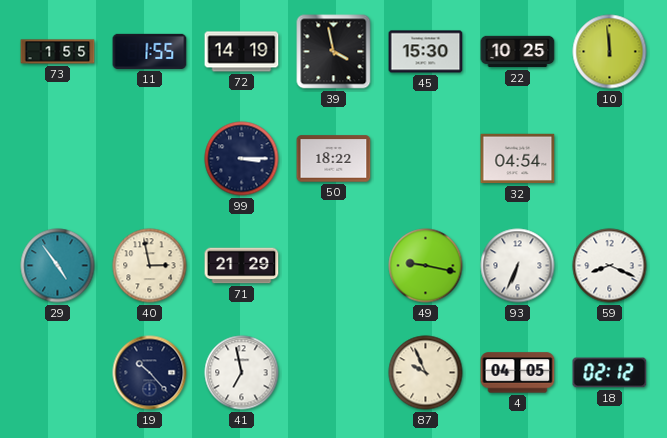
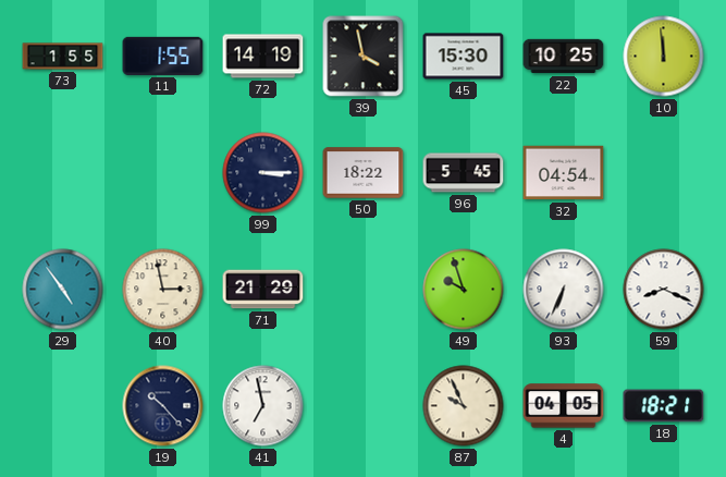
96: none -> 5:45
49: 9:17 -> 9:57
18: 02:12 -> 18:21
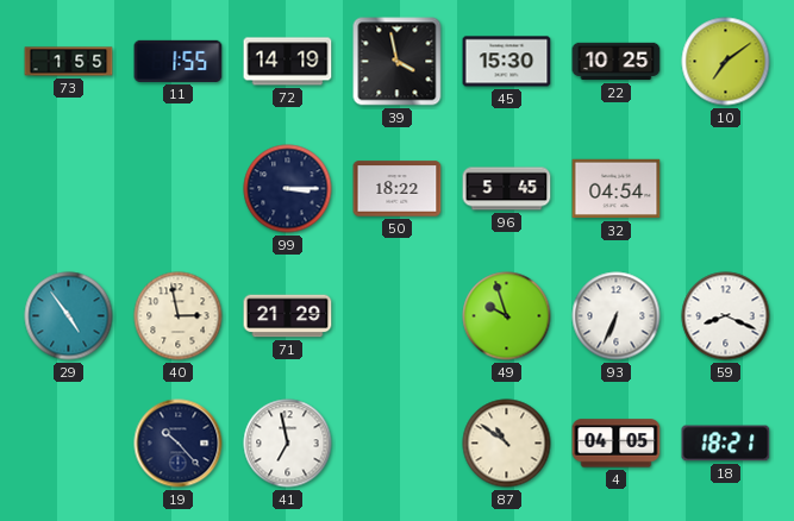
10: 11:59 -> 7:09
87: 9:56 -> 10:51
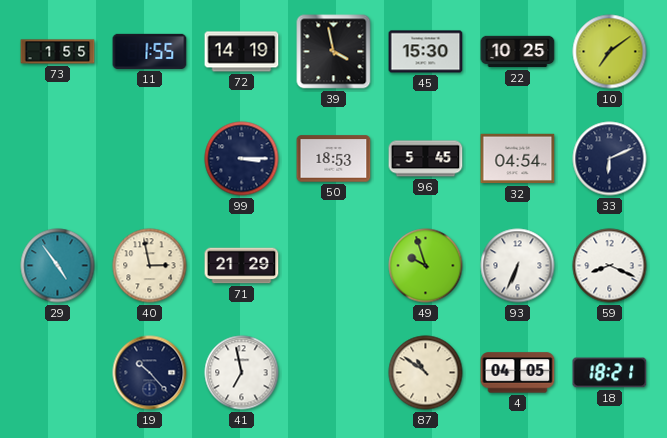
50: 18:22 -> 18:53
33: none -> 6:11
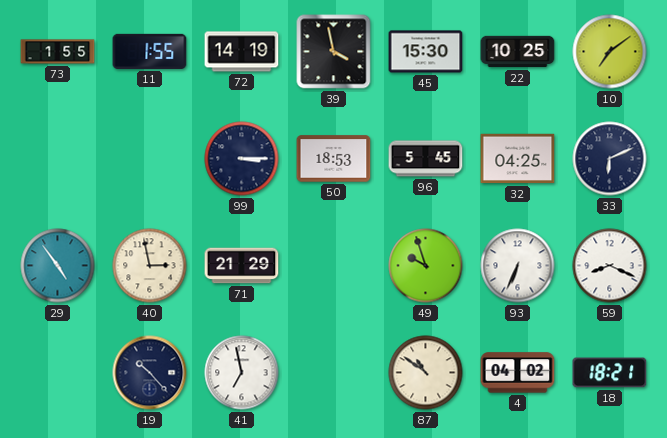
32: 04:54 -> 04:25
4: 04:05 -> 04:02
